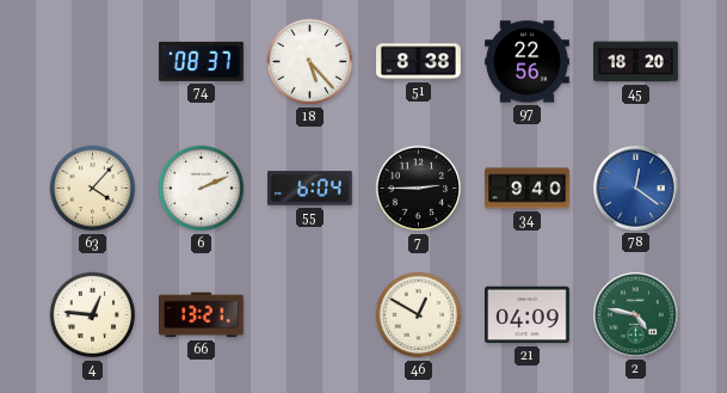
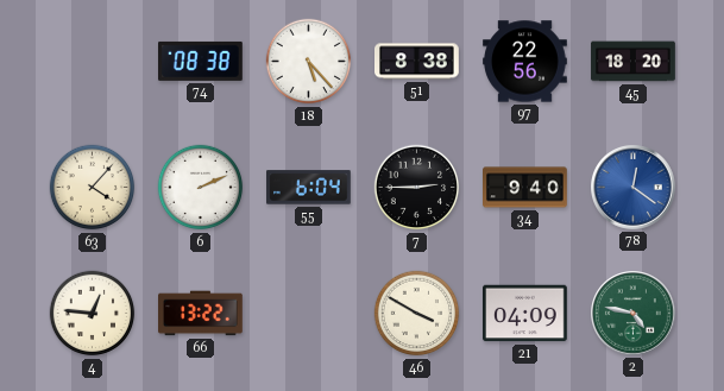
74: 08:37 -> 08:38
66: 13:21 -> 13:22
46: 12:50 -> 3:50
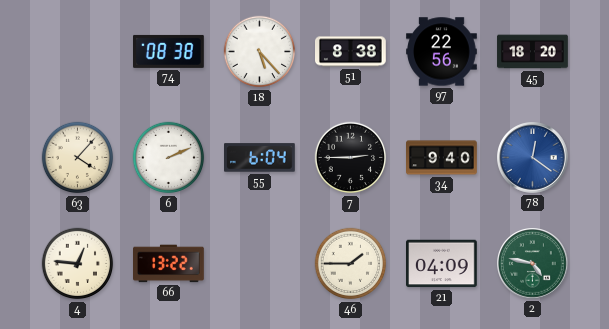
46: 3:50 -> 1:45
